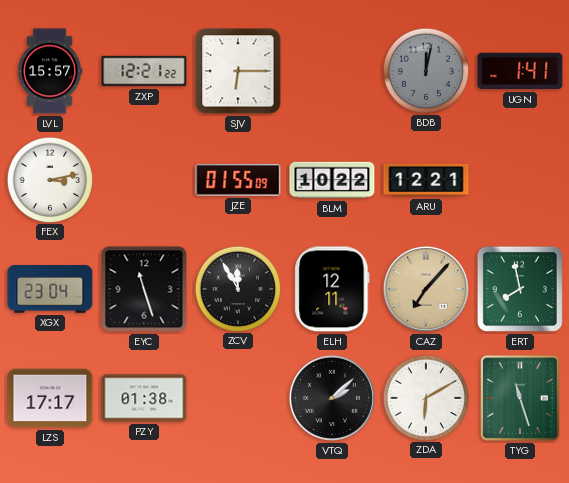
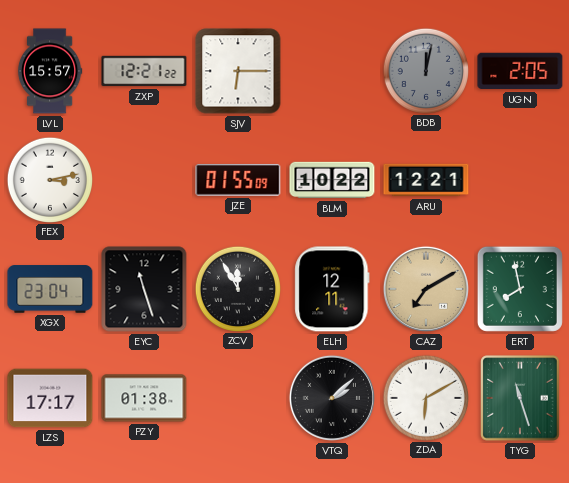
UGN: 1:41 -> 2:05
CAZ: 7:07 -> 7:10
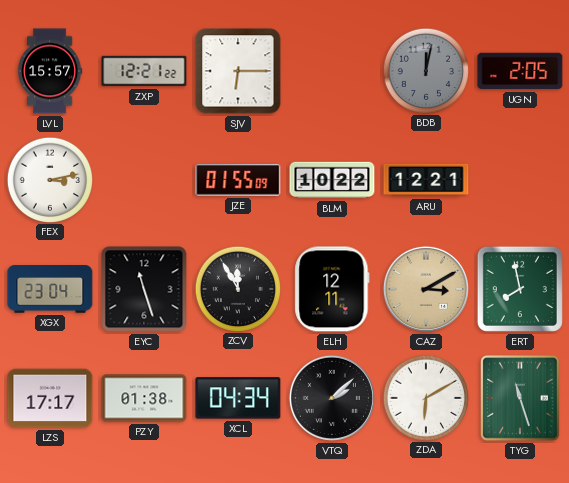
CAZ: 7:10 -> 3:10
XCL: none -> 04:34
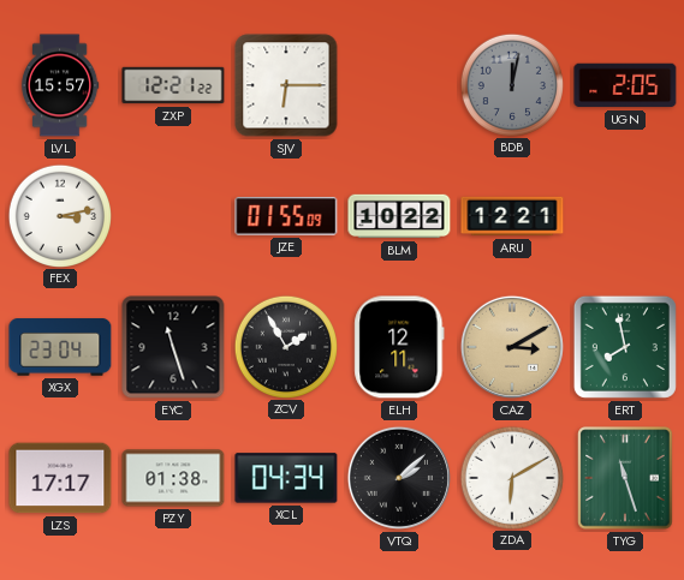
ZCV: 11:55 -> 1:55
